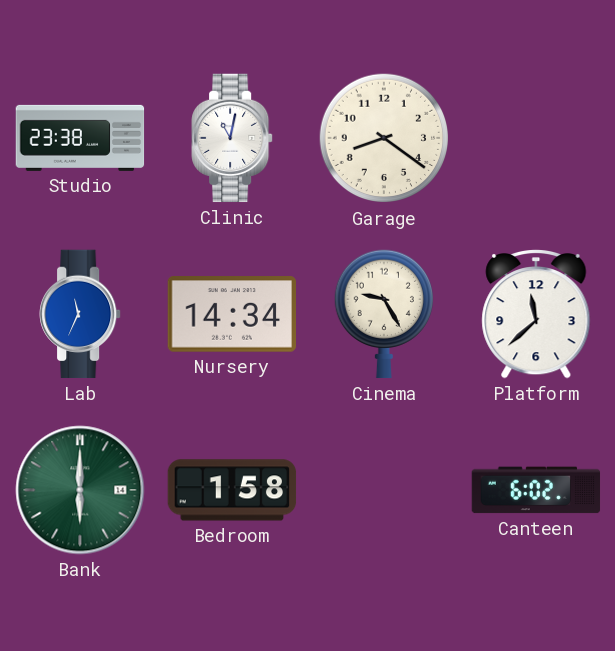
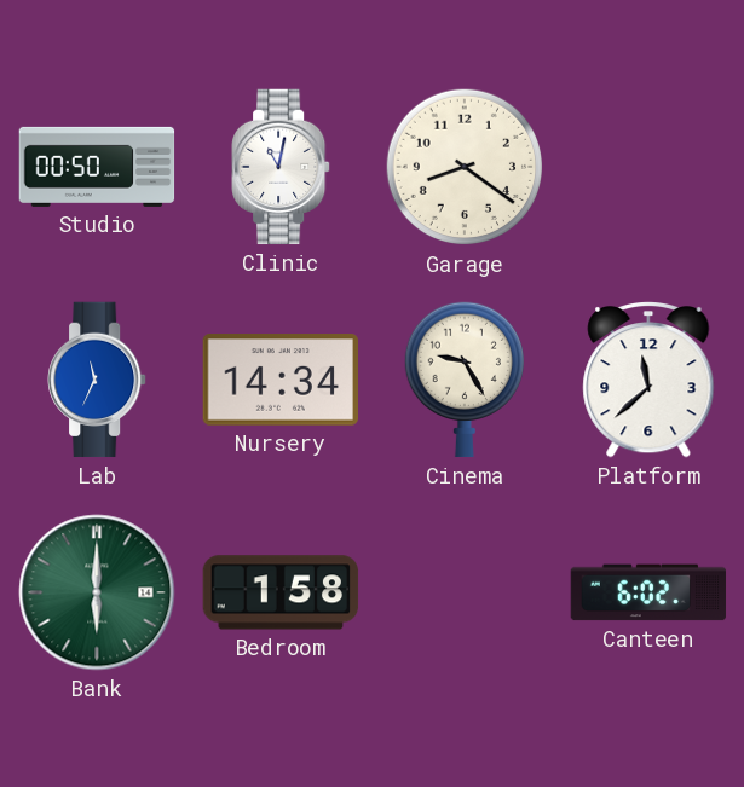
Studio: 23:38 -> 00:50
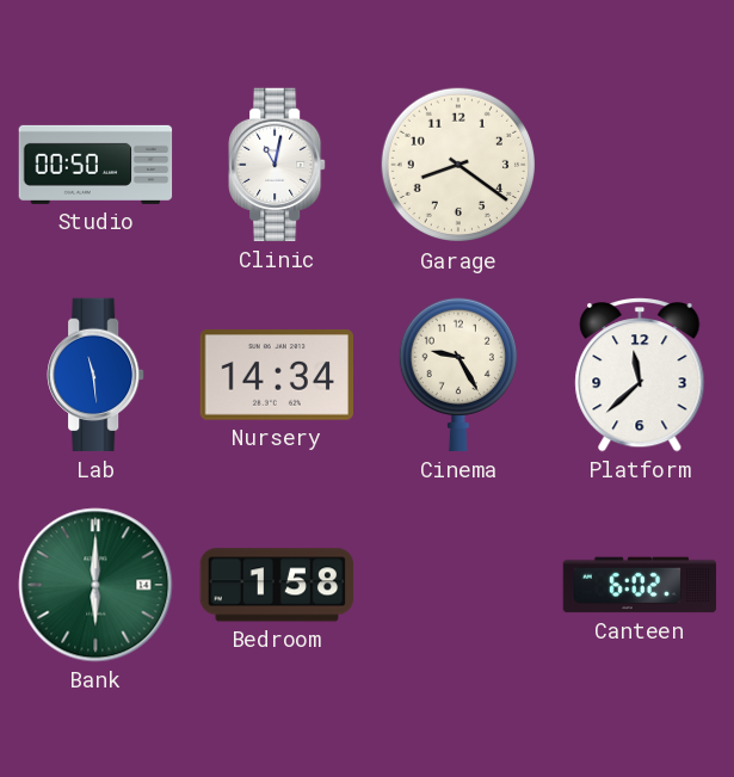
Lab: 11:34 -> 11:29
